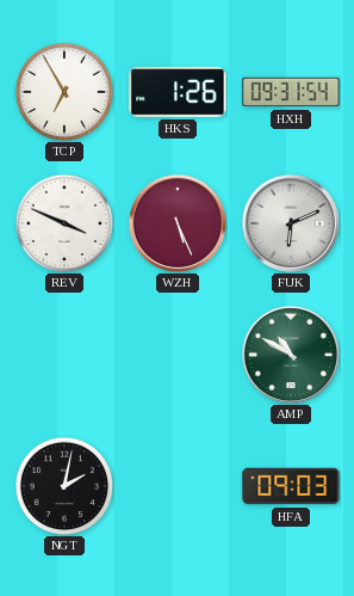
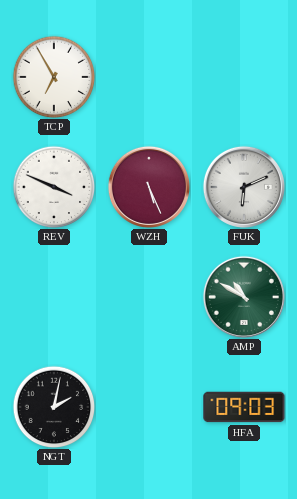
HKS: 1:26 -> none
HXH: 09:31 -> none
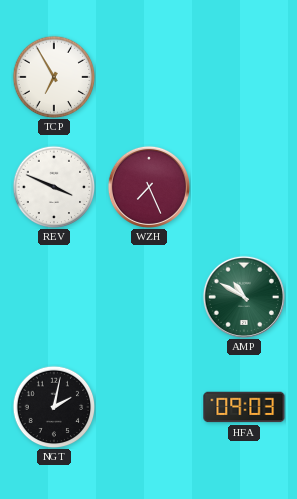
WZH: 5:26 -> 7:26
FUK: 6:11 -> none
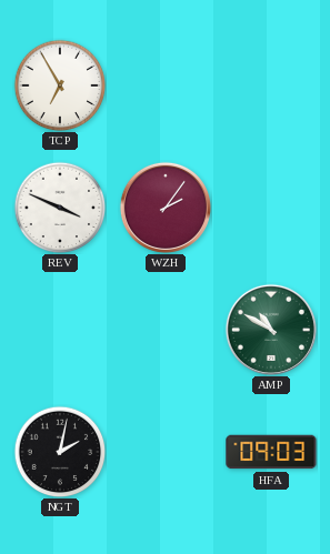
WZH: 7:26 -> 2:06
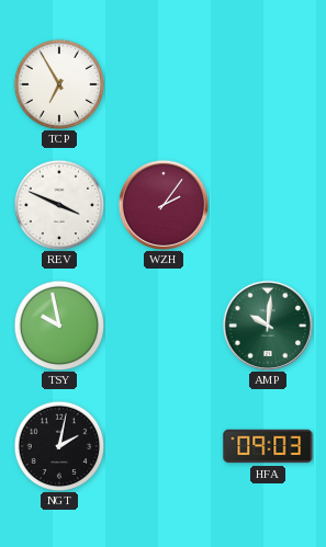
TSY: none -> 9:58
AMP: 10:50 -> 10:01
